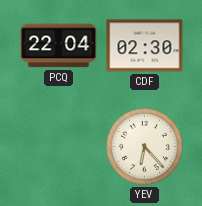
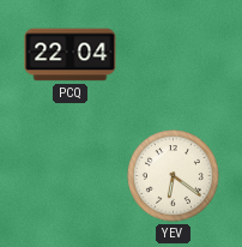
CDF: 02:30 -> none
YEV: 6:23 -> 6:21
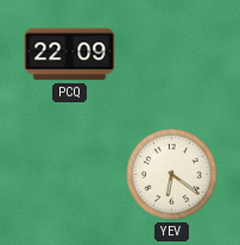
PCQ: 22:04 -> 22:09
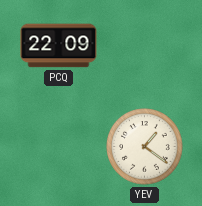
YEV: 6:21 -> 1:21
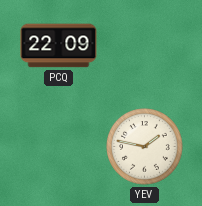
YEV: 1:21 -> 1:47
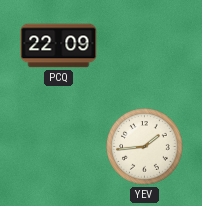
YEV: 1:47 -> 1:44
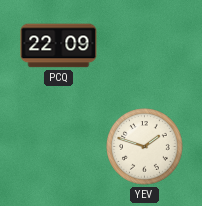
YEV: 1:44 -> 1:48
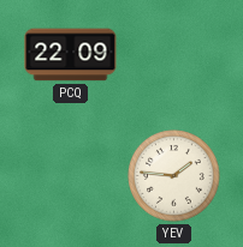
YEV: 1:48 -> 1:46
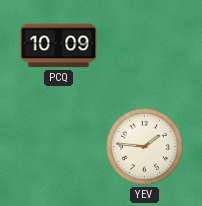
PCQ: 22:09 -> 10:09
